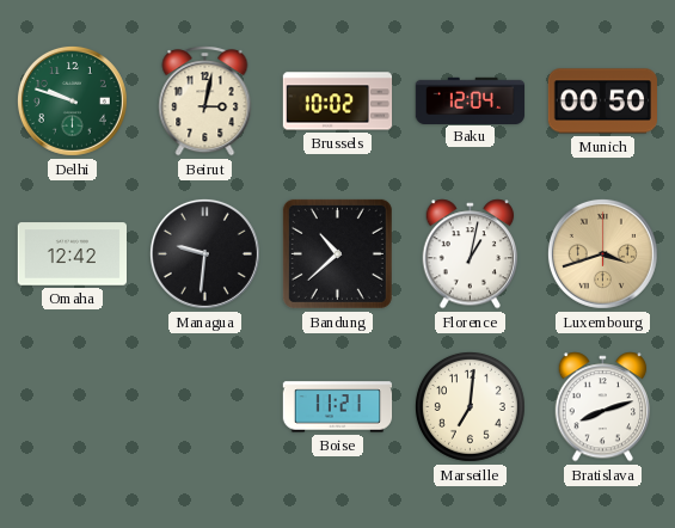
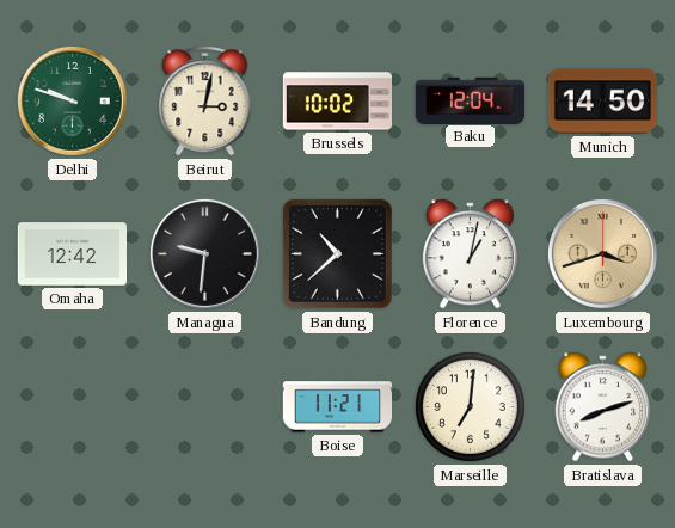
Munich: 00:50 -> 14:50
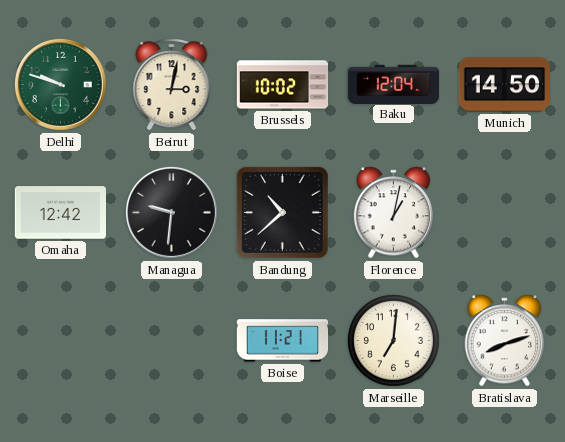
Luxembourg: 3:42 -> none
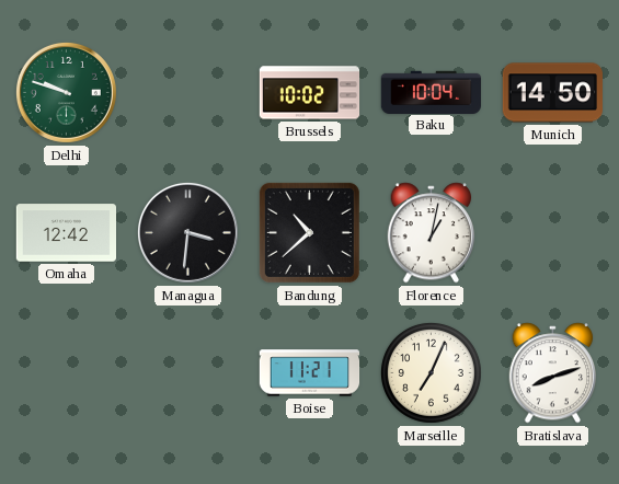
Beirut: 3:02 -> none
Baku: 12:04 -> 10:04
Managua: 9:31 -> 3:31
Marseille: 7:01 -> 7:04
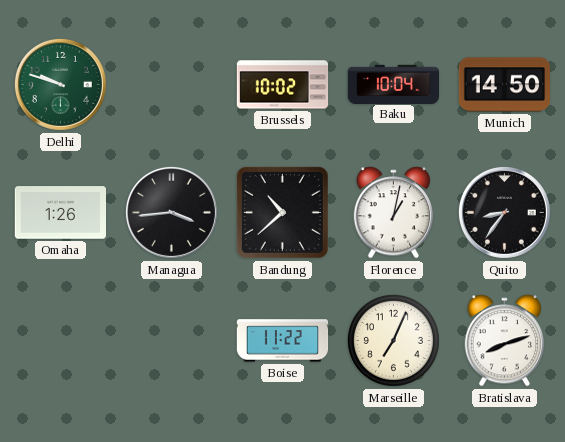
Omaha: 12:42 -> 1:26
Managua: 3:31 -> 3:44
Quito: none -> 8:36
Boise: 11:21 -> 11:22
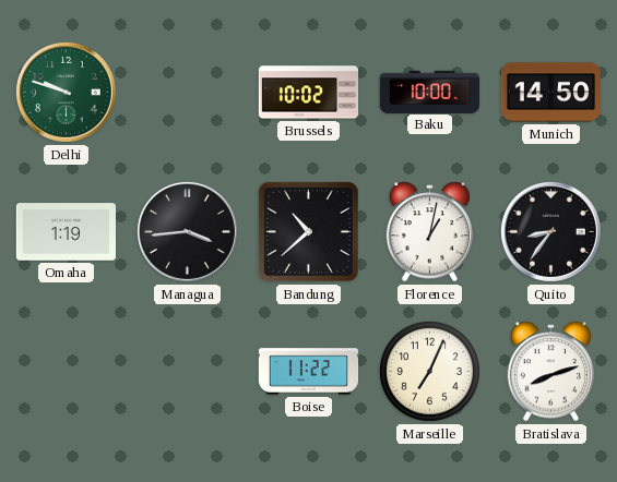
Baku: 10:04 -> 10:00
Omaha: 1:26 -> 1:19
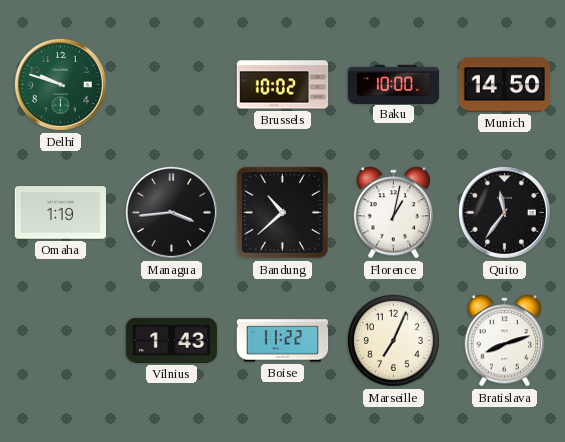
Quito: 8:36 -> 11:36
Vilnius: none -> 1:43
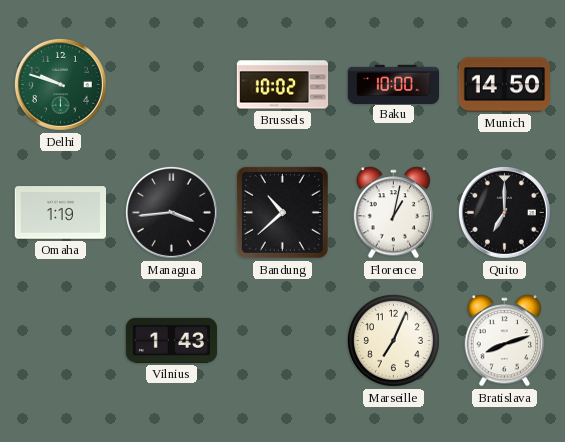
Quito: 11:36 -> 7:00
Boise: 11:22 -> none
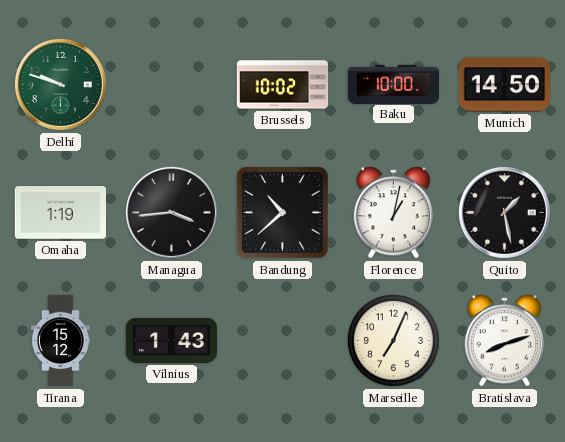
Quito: 7:00 -> 1:28
Tirana: none -> 15:12
